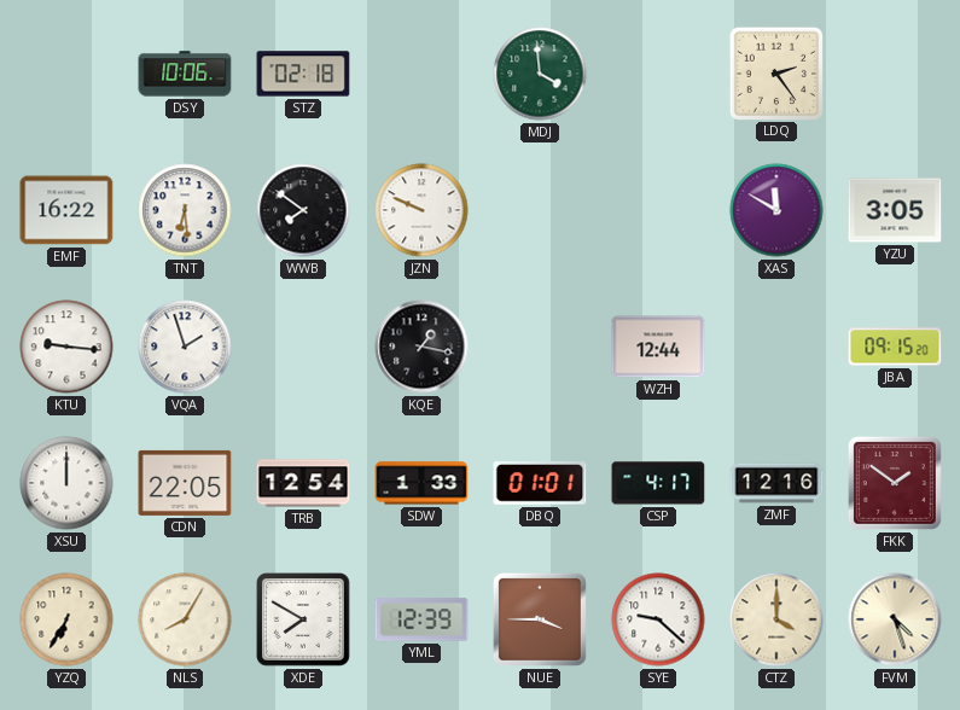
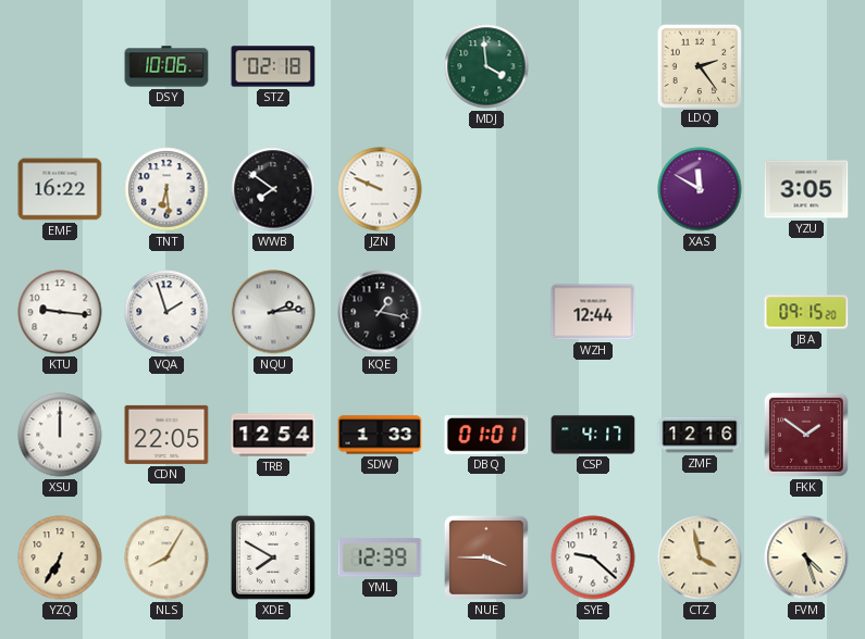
NQU: none -> 2:14
CTZ: 4:00 -> 3:58
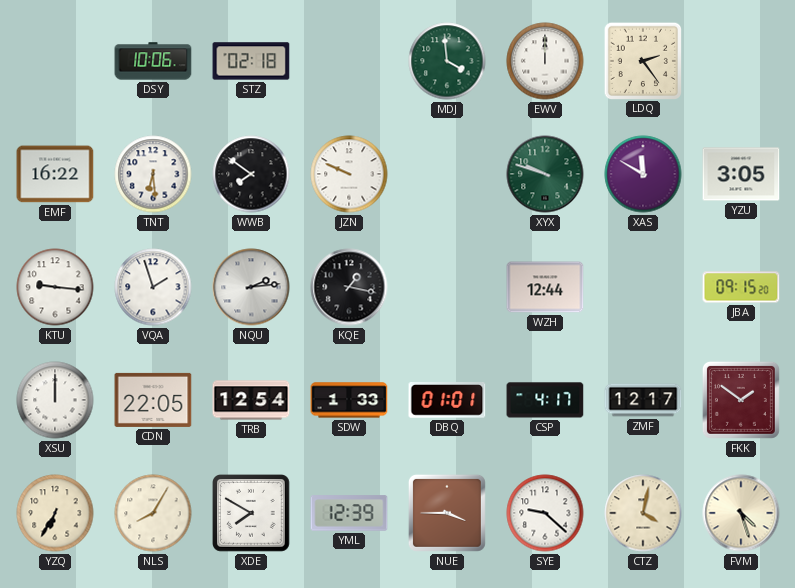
EWV: none -> 12:00
XYX: none -> 9:48
ZMF: 12:16 -> 12:17
CTZ: 3:58 -> 4:02
